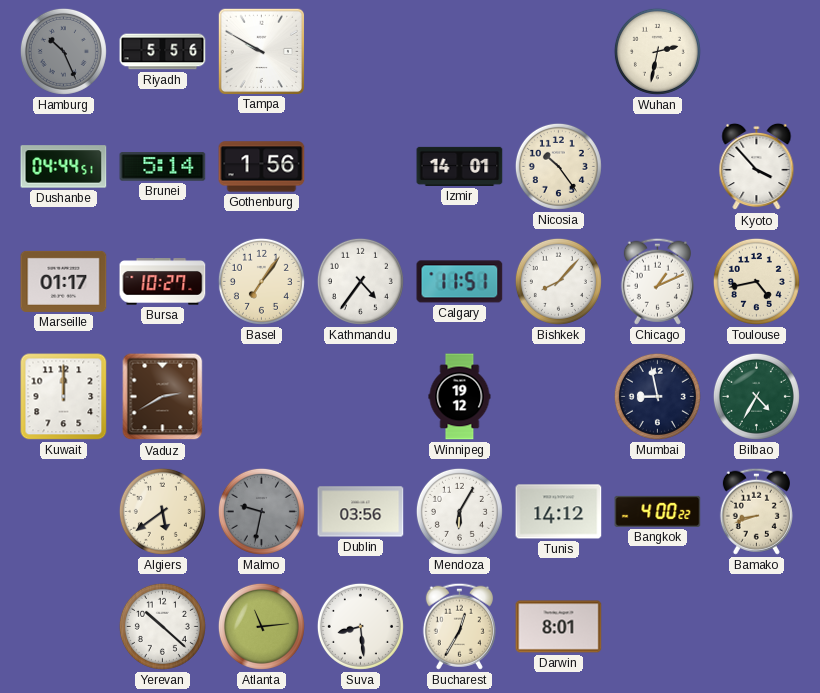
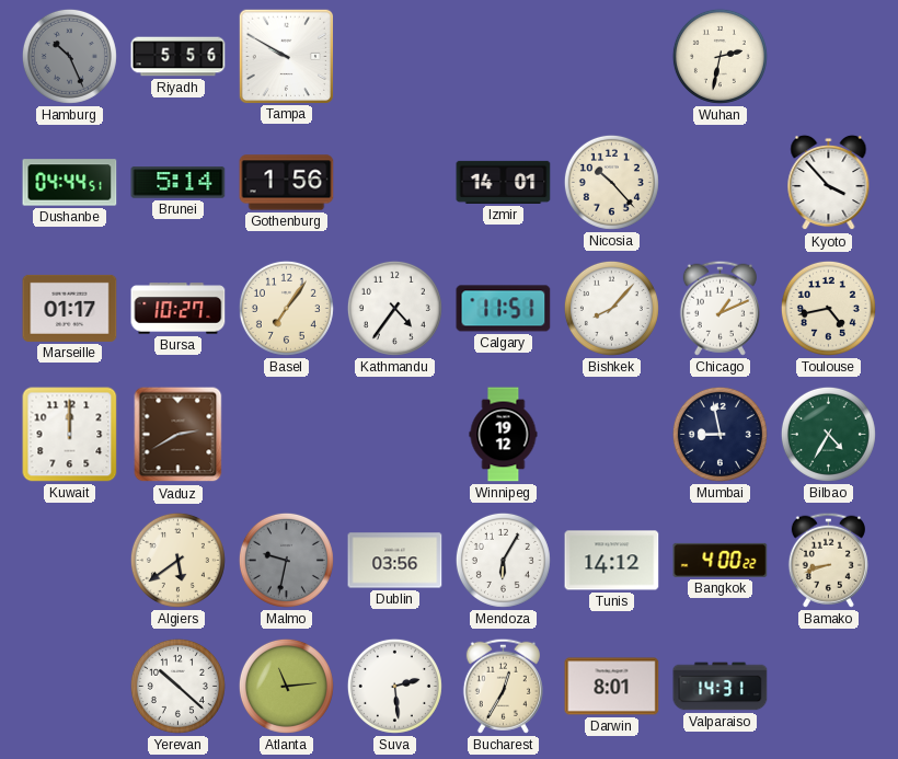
Nicosia: 10:24 -> 10:23
Suva: 8:29 -> 2:29
Valparaiso: none -> 14:31
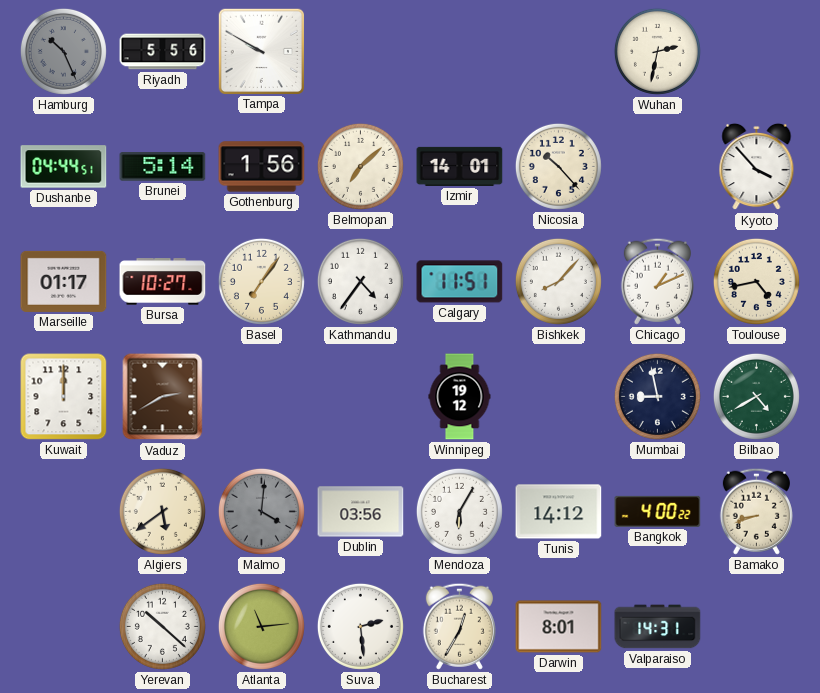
Belmopan: none -> 7:08
Bilbao: 4:35 -> 4:40
Malmo: 9:32 -> 4:01
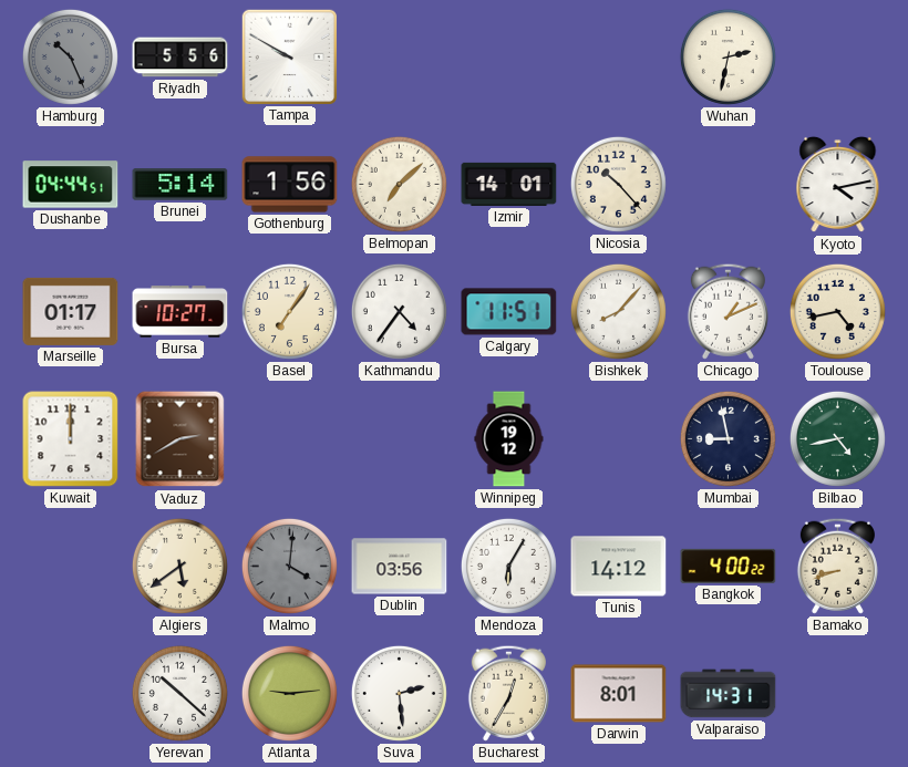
Kyoto: 3:53 -> 4:13
Bilbao: 4:40 -> 4:43
Atlanta: 11:14 -> 9:14
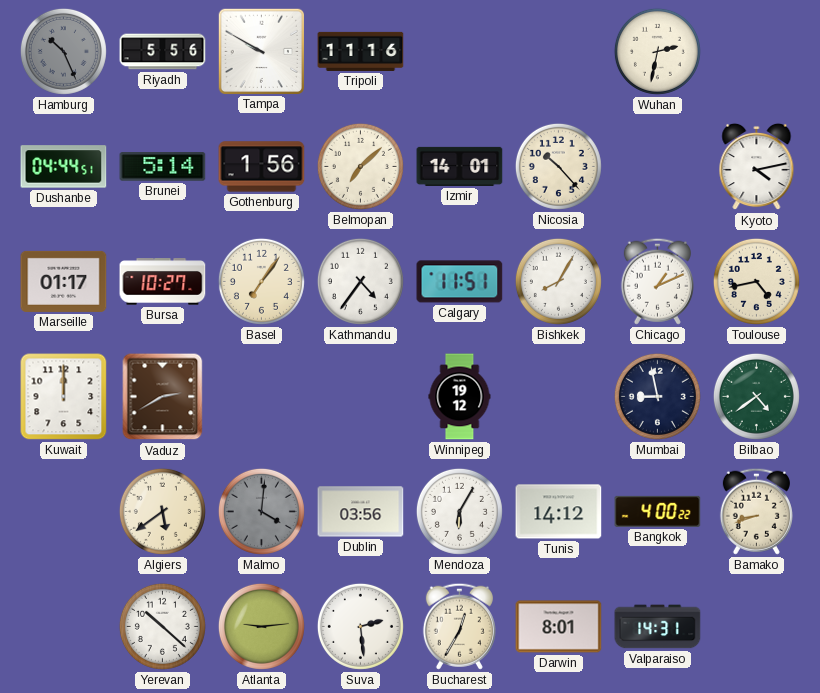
Tripoli: none -> 11:16
Bishkek: 8:07 -> 8:05
Bilbao: 4:43 -> 4:39
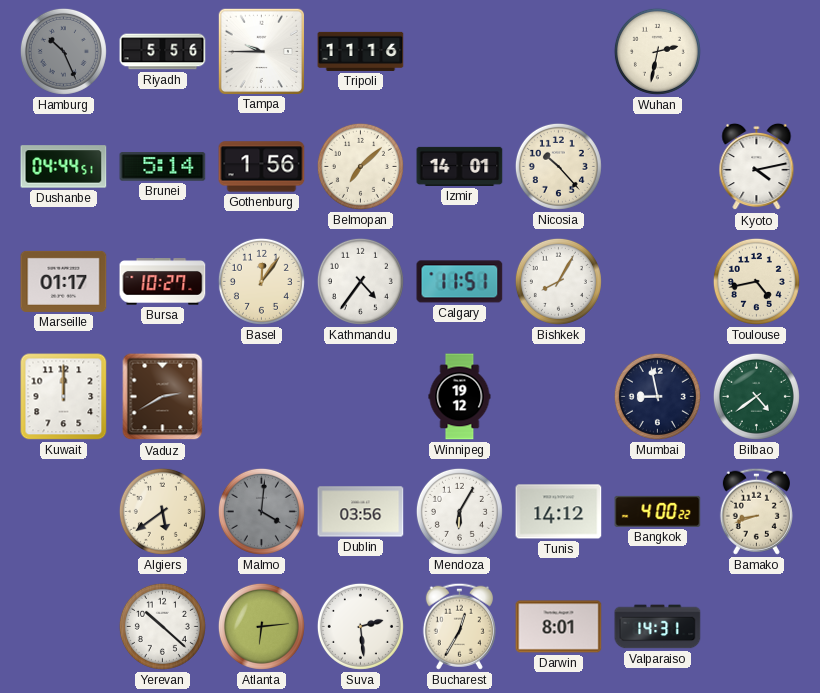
Tampa: 9:50 -> 9:45
Basel: 7:06 -> 12:06
Chicago: 1:11 -> none
Atlanta: 9:14 -> 6:14
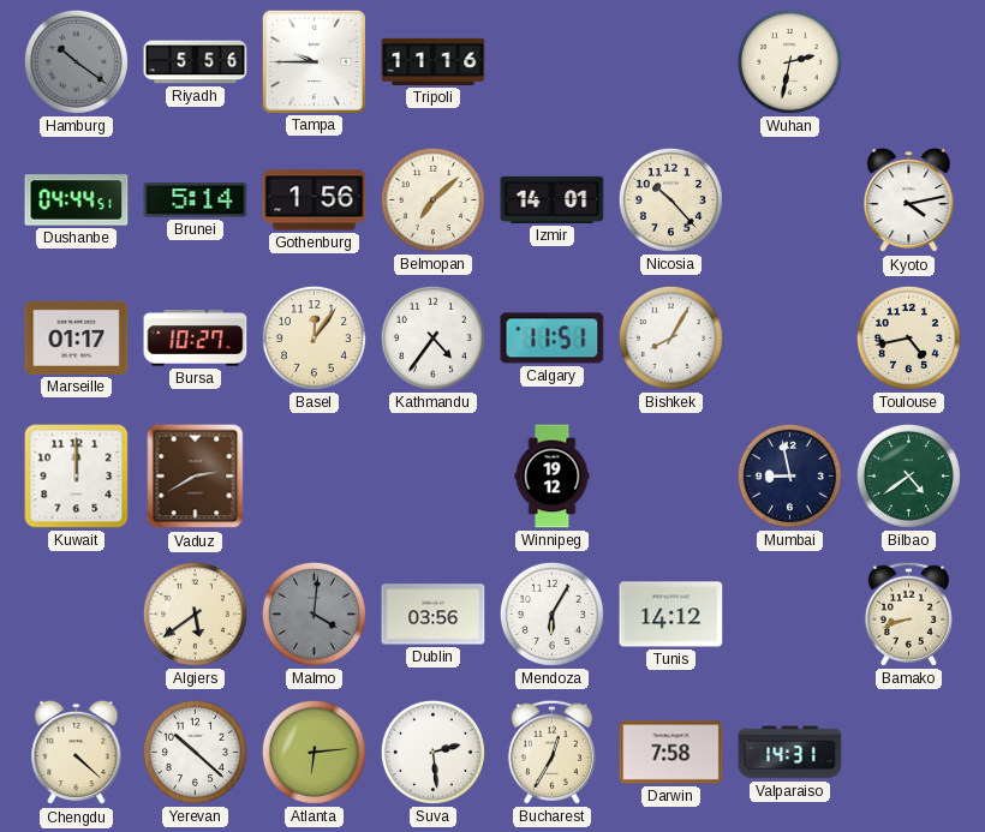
Hamburg: 10:26 -> 10:21
Bangkok: 4:00 -> none
Chengdu: none -> 4:22
Darwin: 8:01 -> 7:58
